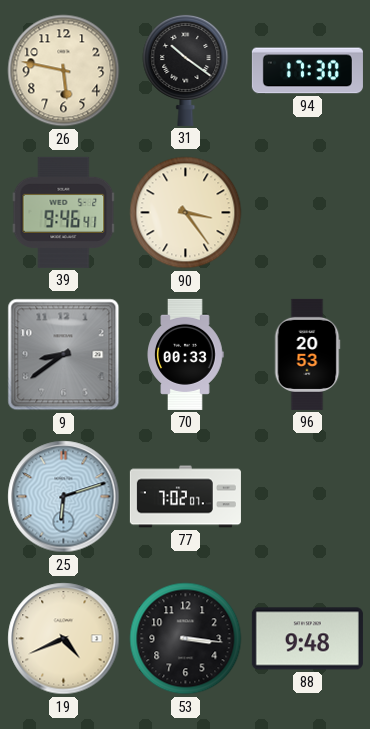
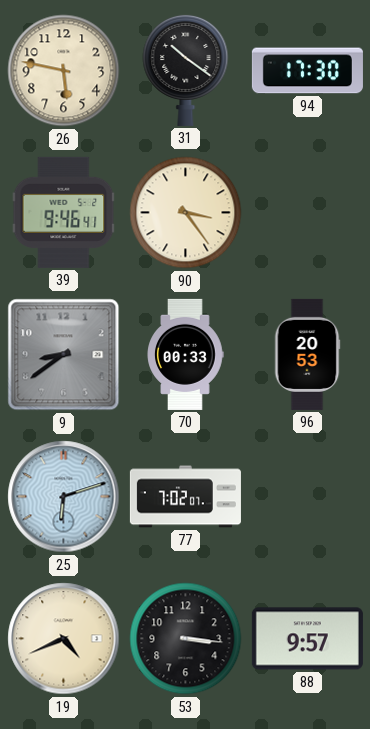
88: 9:48 -> 9:57
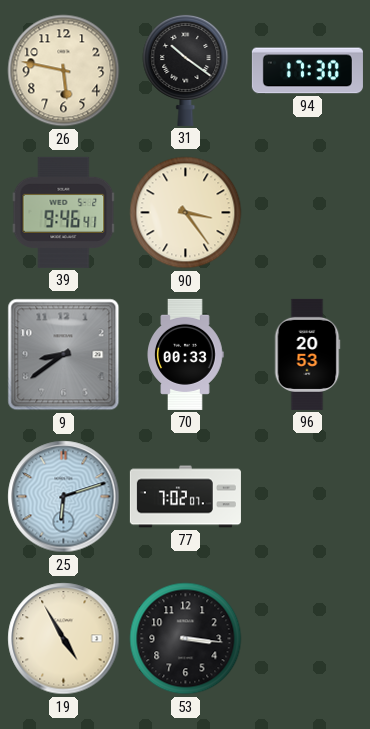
19: 4:41 -> 4:55
88: 9:57 -> none
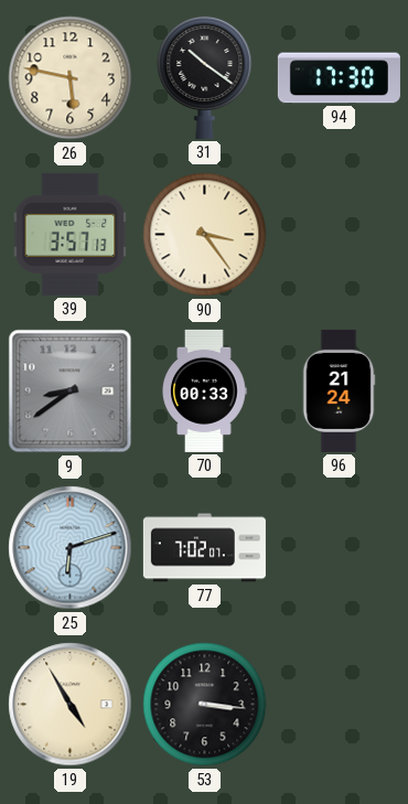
39: 9:46 -> 3:57
96: 20:53 -> 21:24
